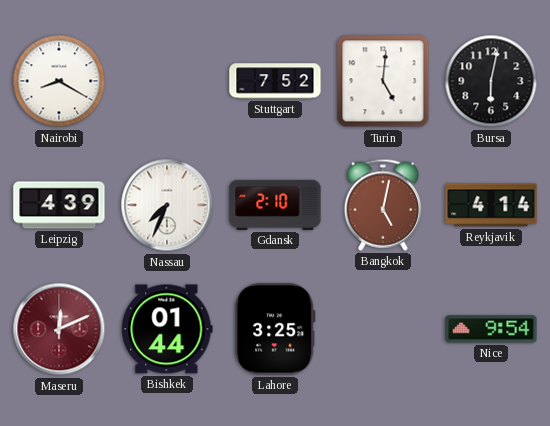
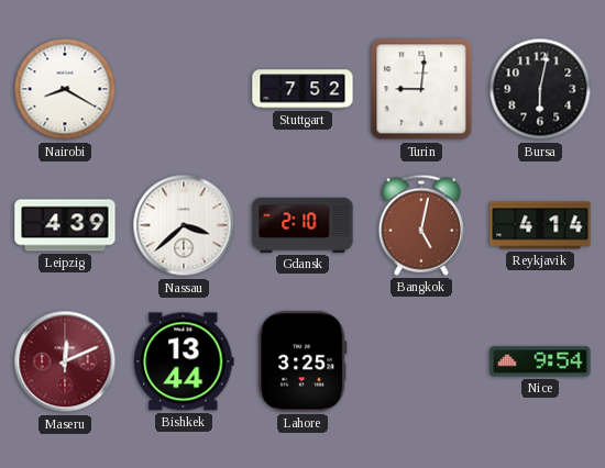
Turin: 5:01 -> 9:01
Nassau: 7:34 -> 3:38
Bishkek: 01:44 -> 13:44
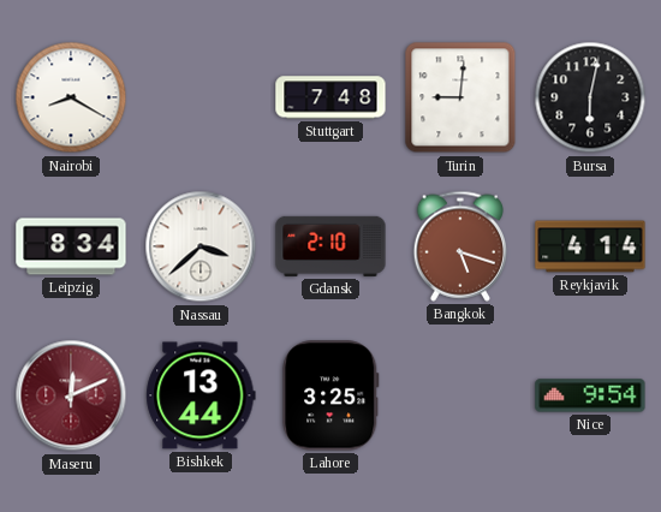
Stuttgart: 7:52 -> 7:48
Leipzig: 4:39 -> 8:34
Bangkok: 5:02 -> 5:18
